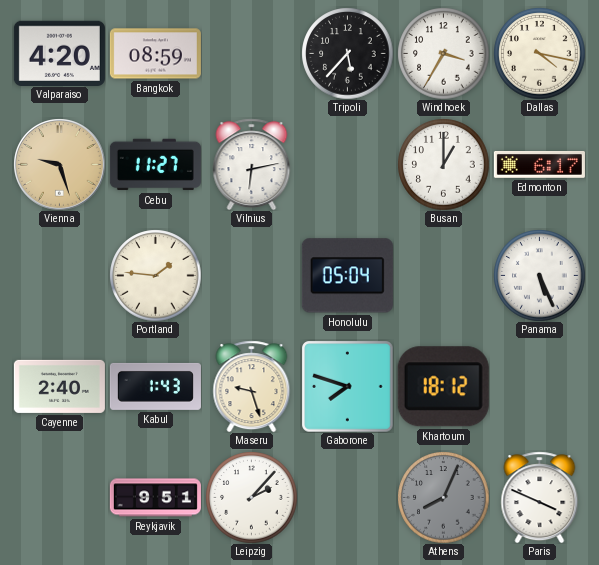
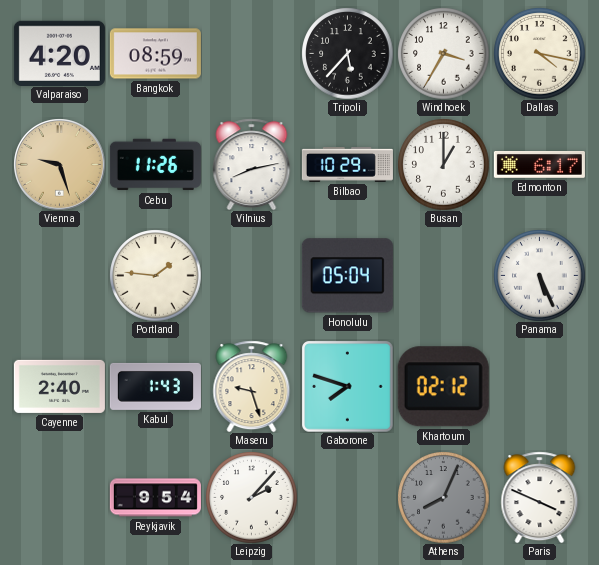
Cebu: 11:27 -> 11:26
Vilnius: 6:13 -> 8:13
Bilbao: none -> 10:29
Khartoum: 18:12 -> 02:12
Reykjavik: 9:51 -> 9:54
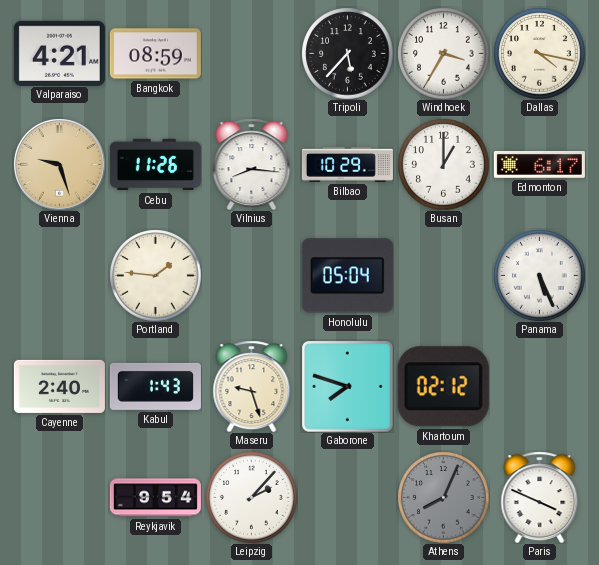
Valparaiso: 4:20 -> 4:21
Vilnius: 8:13 -> 8:16
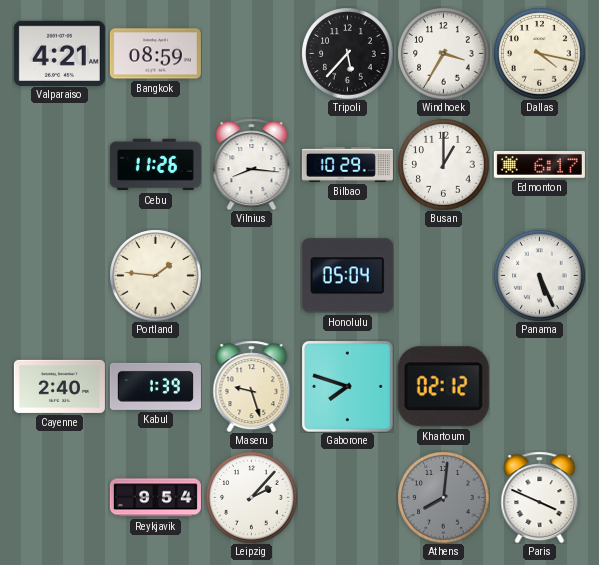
Vienna: 9:27 -> none
Kabul: 1:43 -> 1:39
Athens: 8:04 -> 8:01
